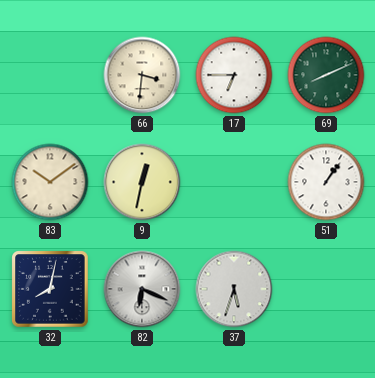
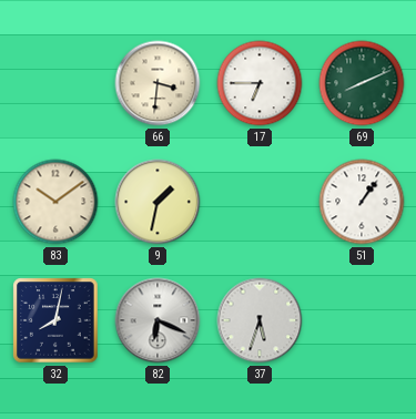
9: 12:32 -> 1:32
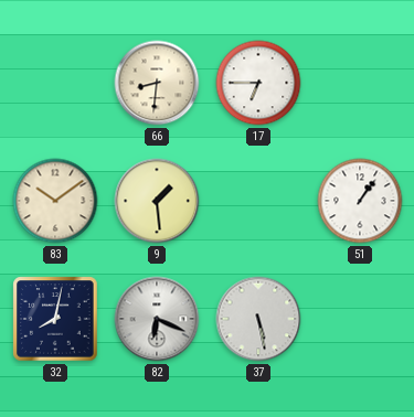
66: 3:31 -> 8:31
69: 8:11 -> none
9: 1:32 -> 1:29
37: 5:33 -> 5:28
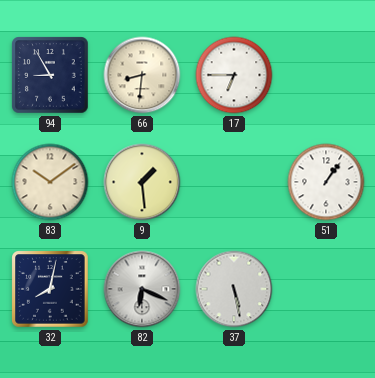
94: none -> 8:55
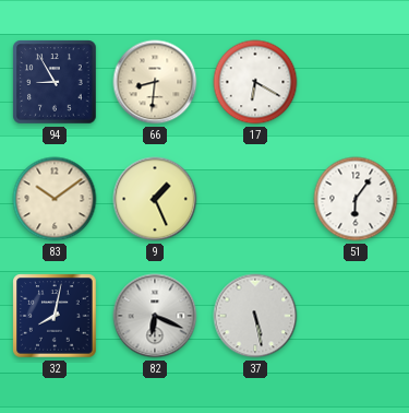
17: 6:45 -> 6:20
9: 1:29 -> 1:26
51: 1:06 -> 6:06
